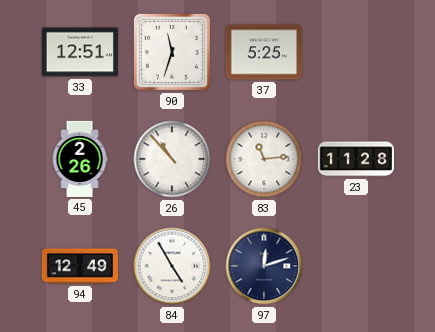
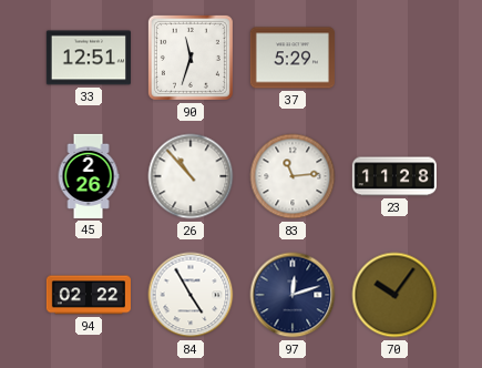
37: 5:25 -> 5:29
94: 12:49 -> 02:22
70: none -> 10:06
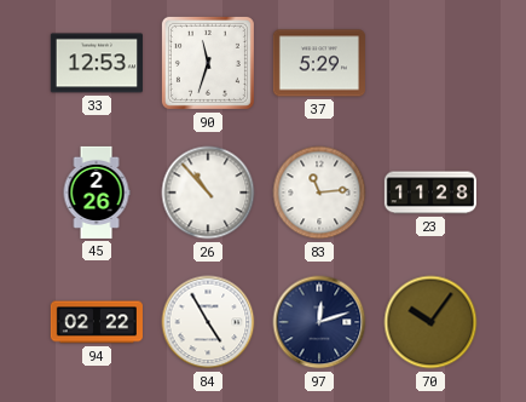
33: 12:51 -> 12:53
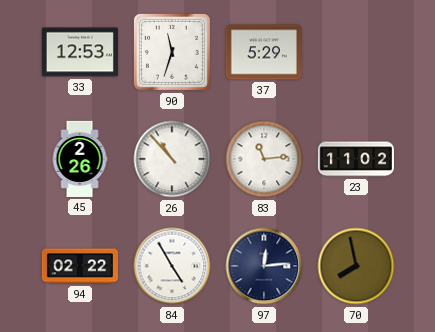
23: 11:28 -> 11:02
97: 12:12 -> 12:14
70: 10:06 -> 7:58
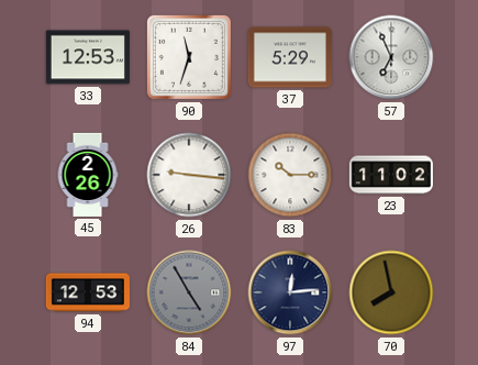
57: none -> 6:56
26: 10:53 -> 9:16
83: 11:14 -> 10:15
94: 02:22 -> 12:53
84 dial: white -> grey
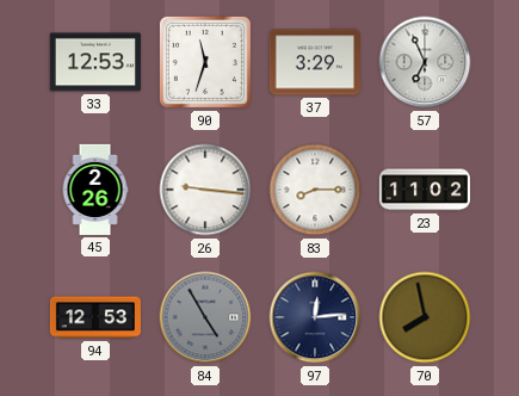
37: 5:29 -> 3:29
83: 10:15 -> 8:15
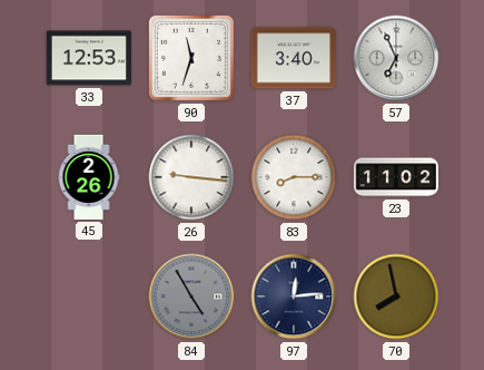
37: 3:29 -> 3:40
94: 12:53 -> none
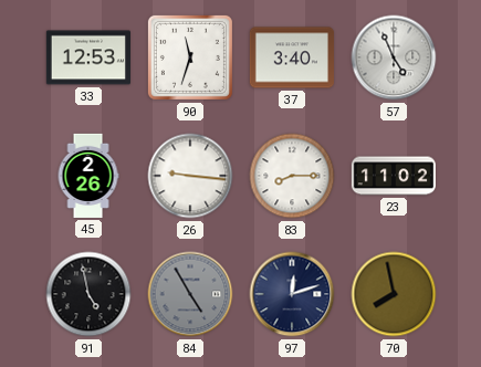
57: 6:56 -> 4:56
91: none -> 4:58
97: 12:14 -> 12:12
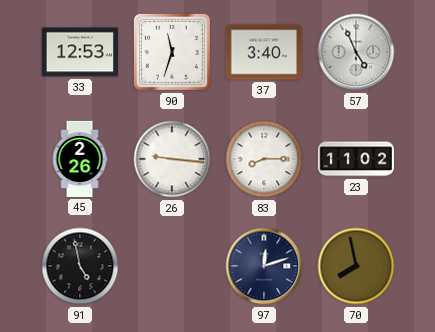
84: 4:55 -> none
